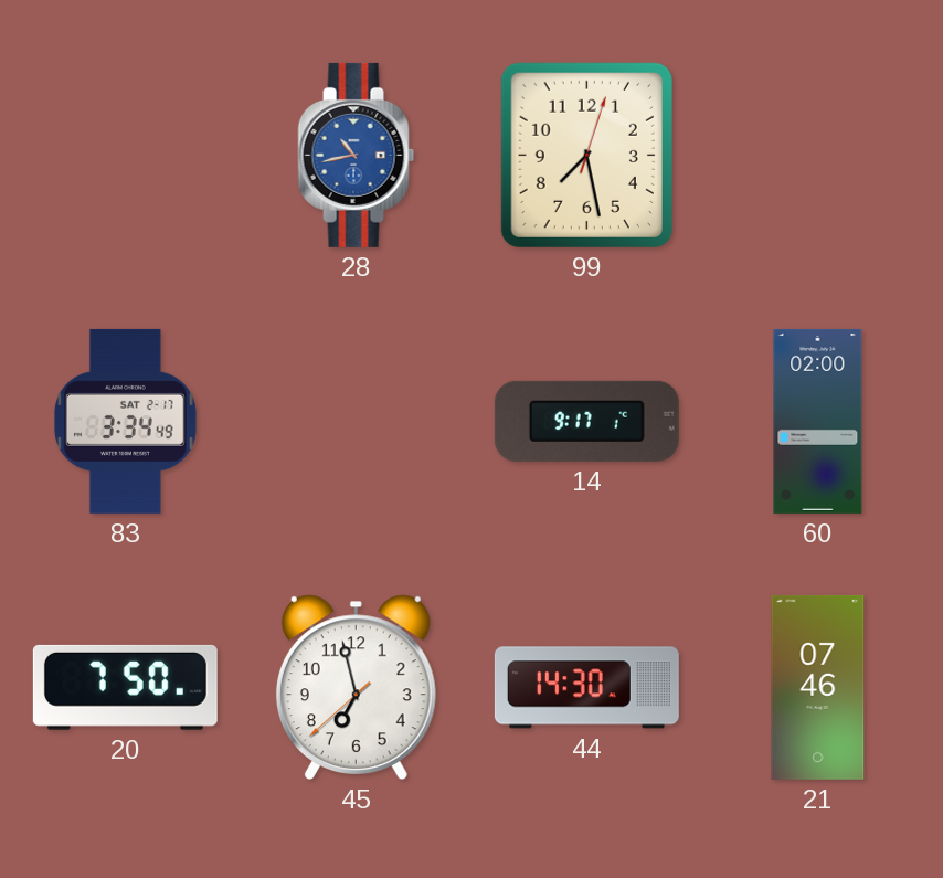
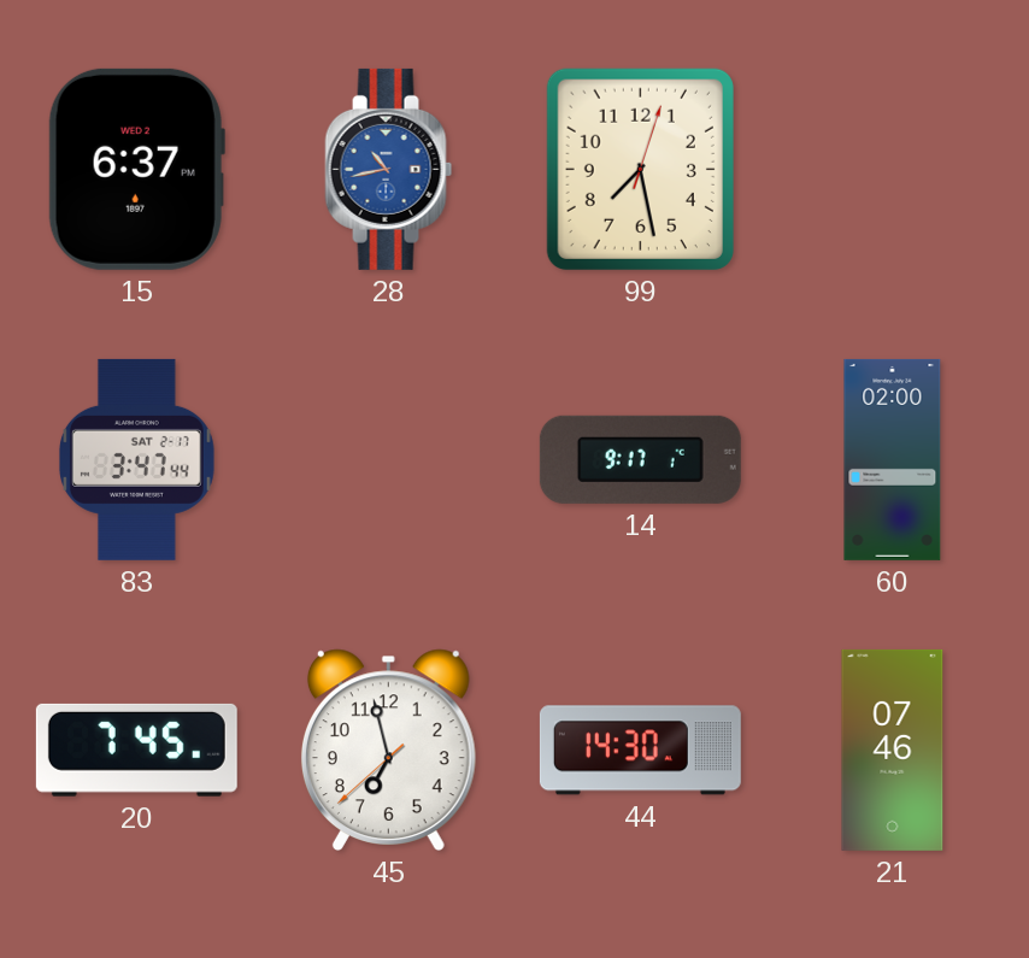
15: none -> 6:37
83: 3:34 -> 3:47
20: 7:50 -> 7:45
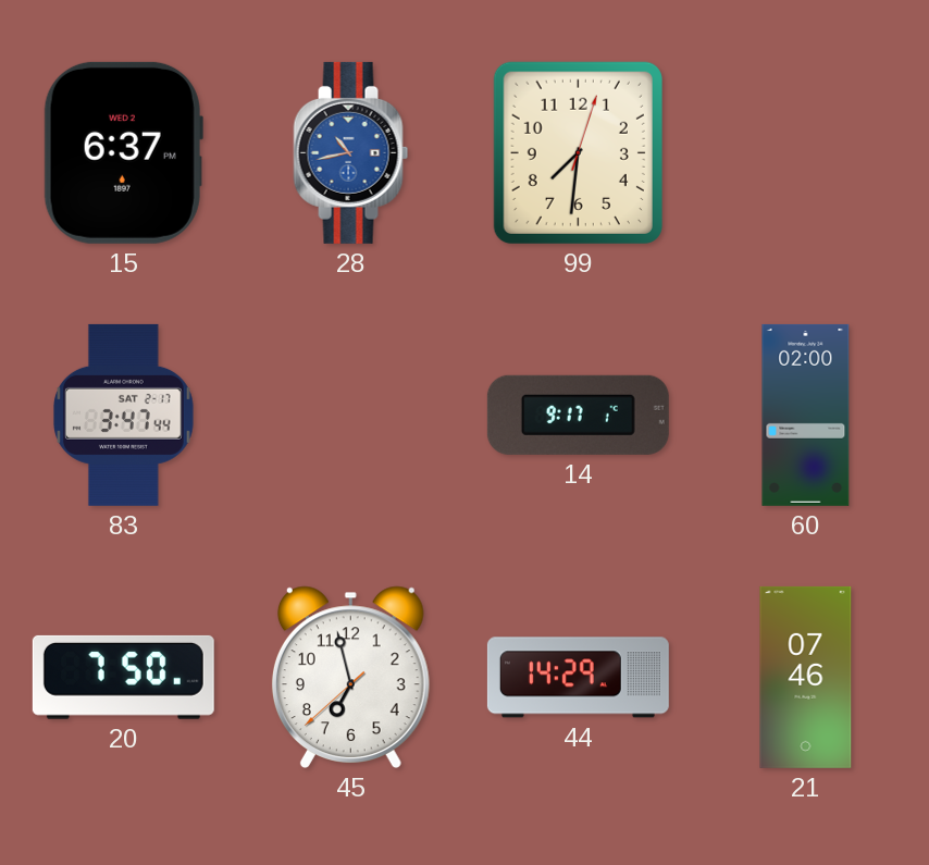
99: 7:28 -> 7:31
20: 7:45 -> 7:50
44: 14:30 -> 14:29
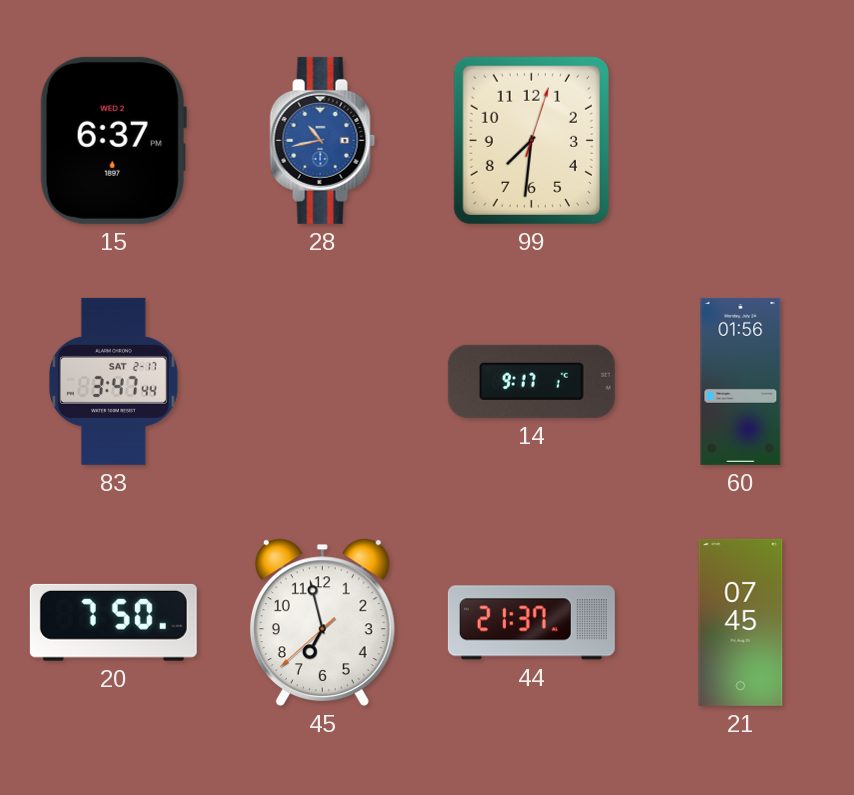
60: 02:00 -> 01:56
44: 14:29 -> 21:37
21: 07:46 -> 07:45
